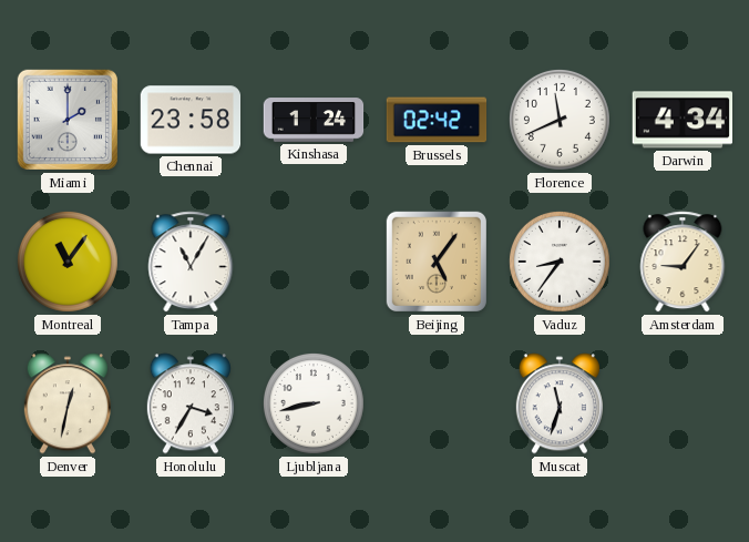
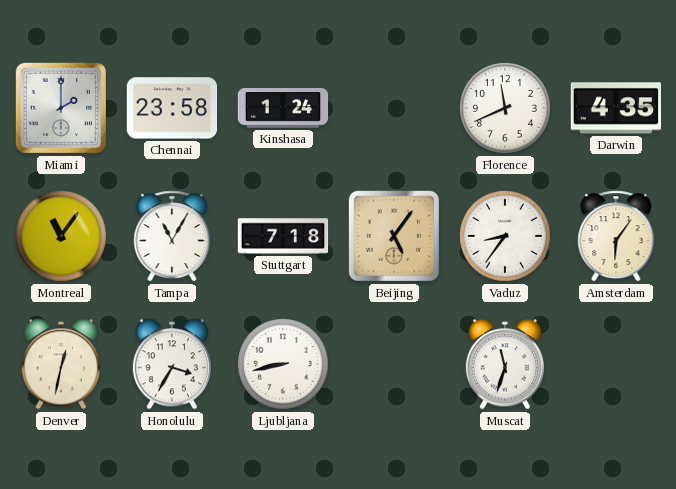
Brussels: 02:42 -> none
Darwin: 4:34 -> 4:35
Stuttgart: none -> 7:18
Amsterdam: 9:06 -> 6:06
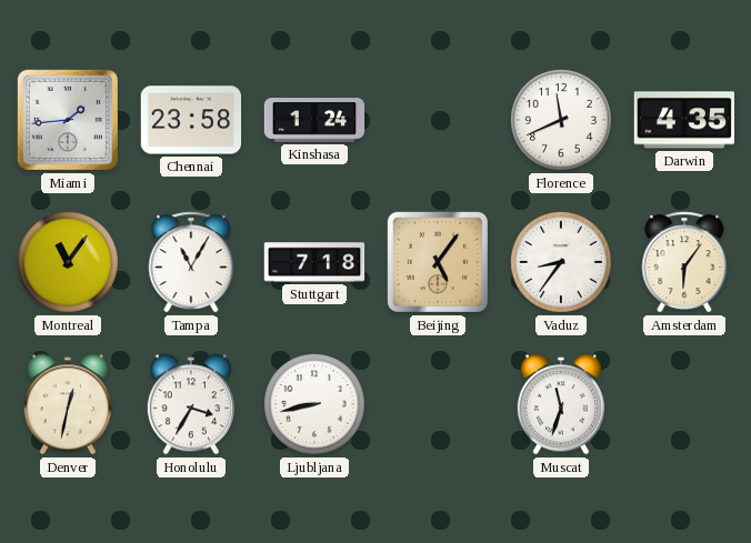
Miami: 2:00 -> 1:44
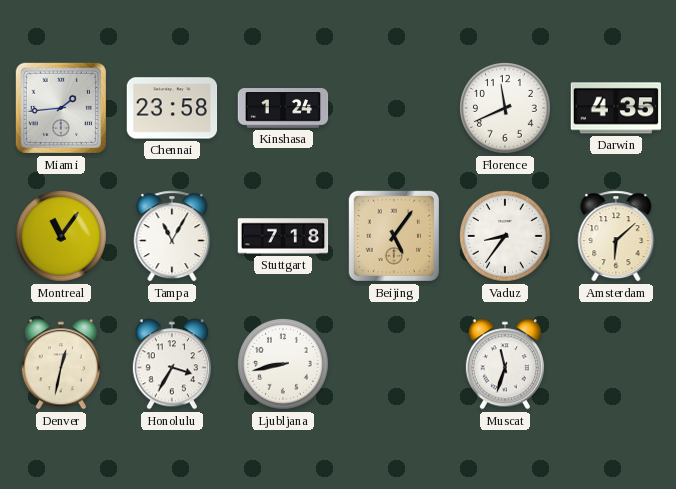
Amsterdam: 6:06 -> 6:08
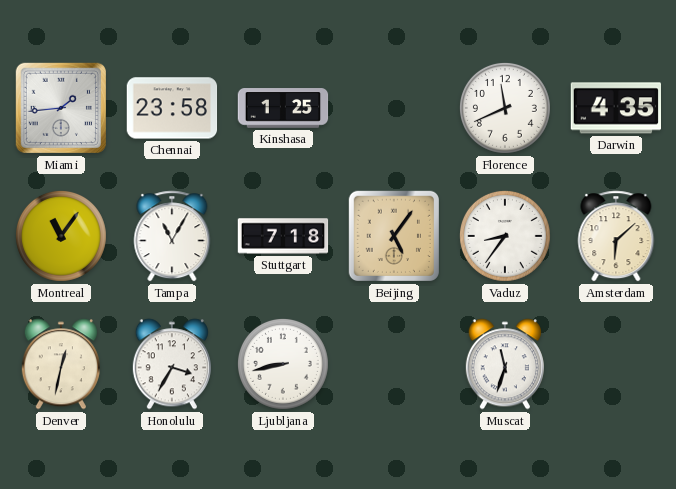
Kinshasa: 1:24 -> 1:25
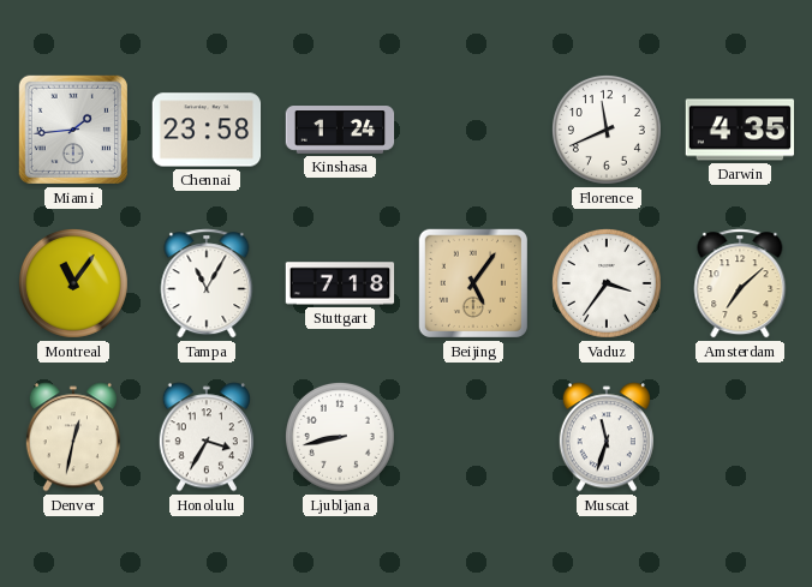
Kinshasa: 1:25 -> 1:24
Vaduz: 8:36 -> 3:36
Amsterdam: 6:08 -> 7:08
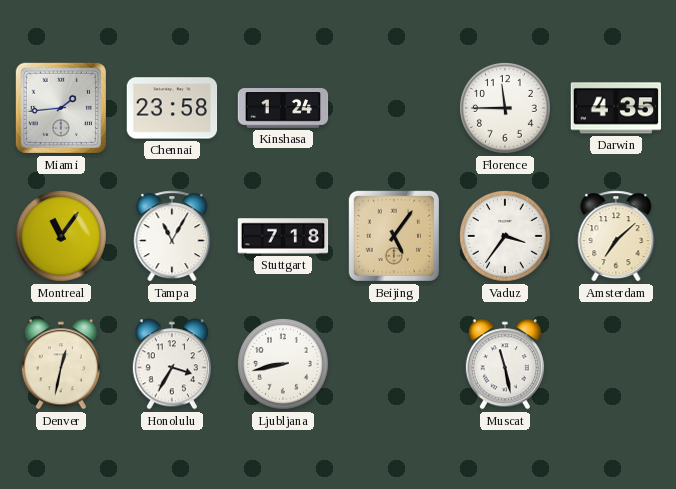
Florence: 11:41 -> 11:45
Muscat: 11:33 -> 11:28
